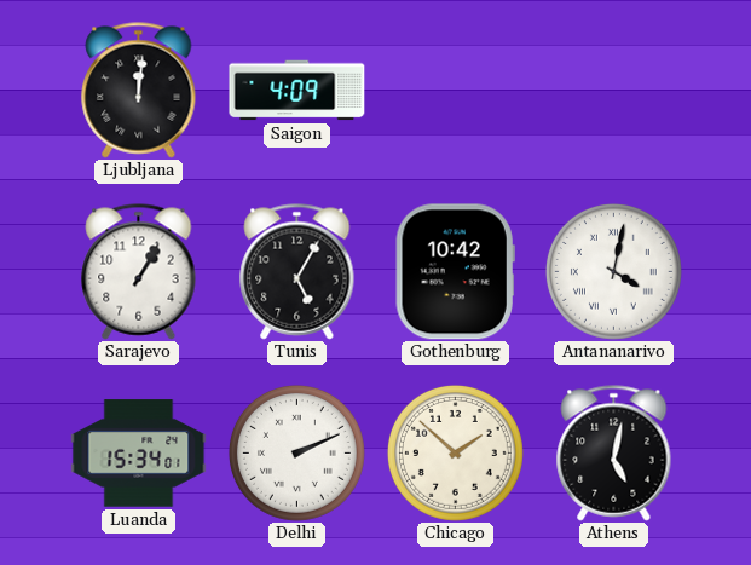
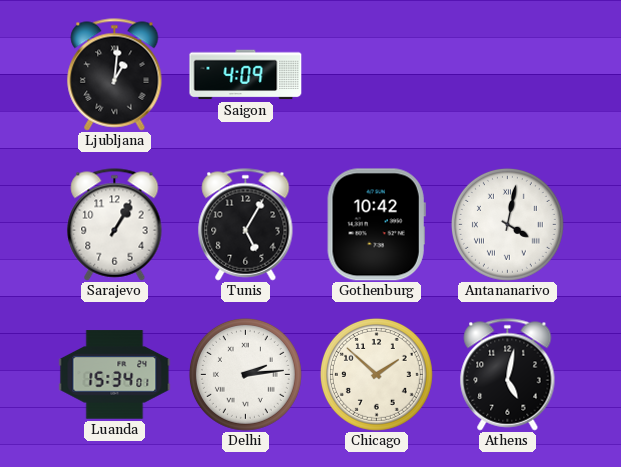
Ljubljana: 12:01 -> 1:01
Delhi: 2:11 -> 2:14
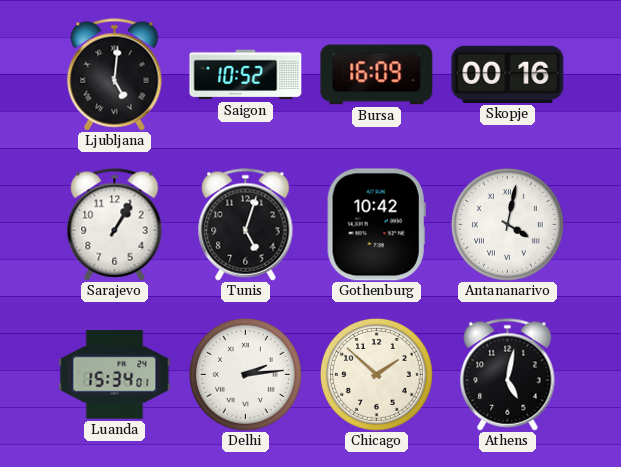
Ljubljana: 1:01 -> 5:01
Saigon: 4:09 -> 10:52
Bursa: none -> 16:09
Skopje: none -> 00:16
Tunis: 5:05 -> 5:03
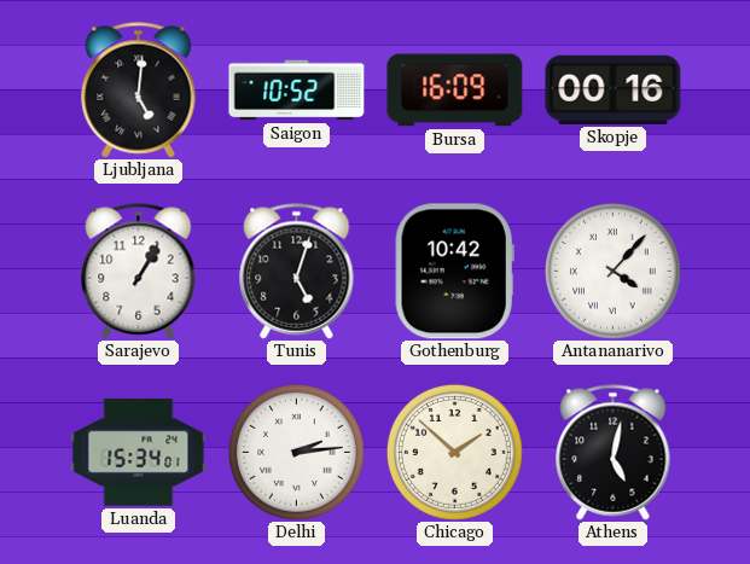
Antananarivo: 4:02 -> 4:07
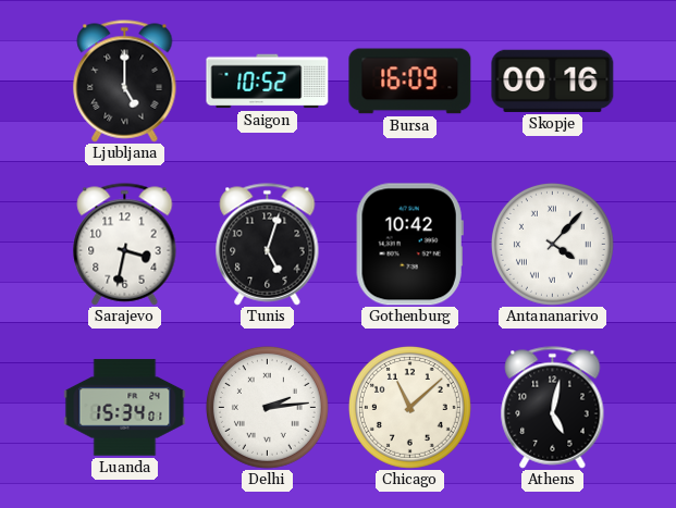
Ljubljana: 5:01 -> 5:00
Sarajevo: 1:05 -> 3:32
Chicago: 1:52 -> 11:08
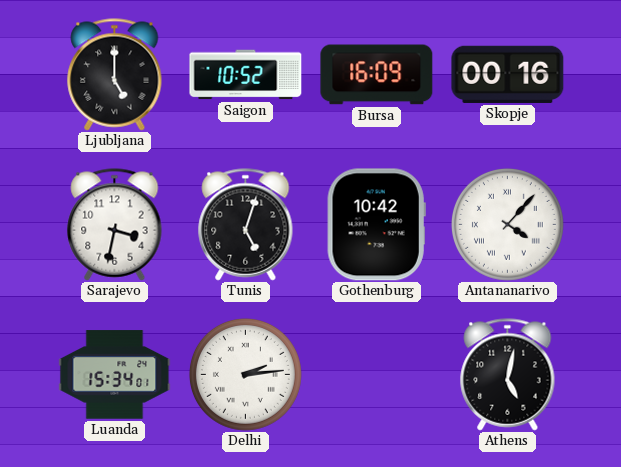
Chicago: 11:08 -> none
